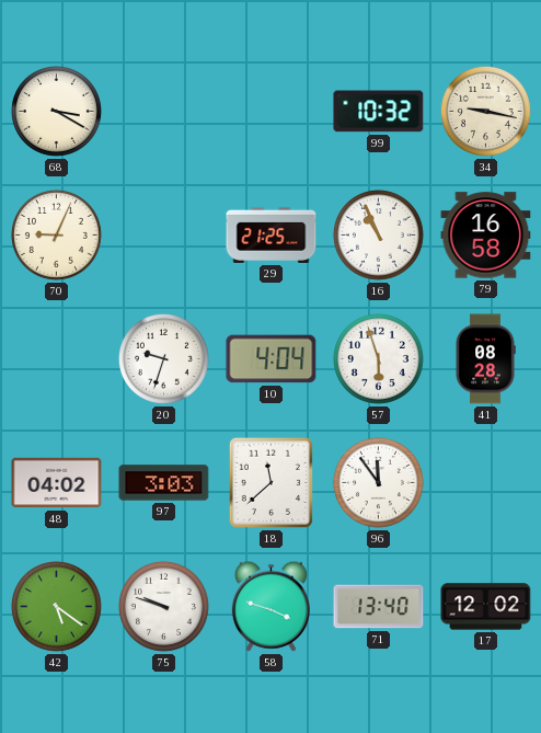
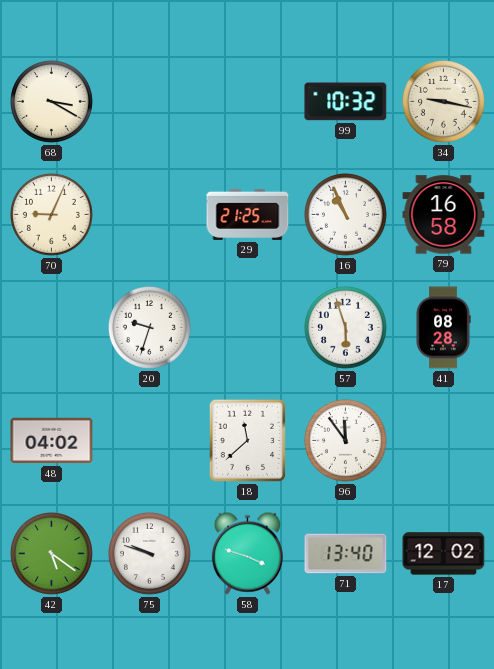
10: 4:04 -> none
97: 3:03 -> none
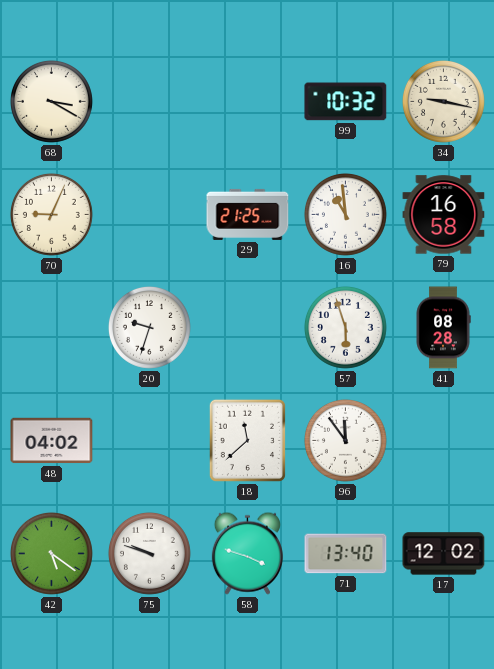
16: 10:56 -> 10:59
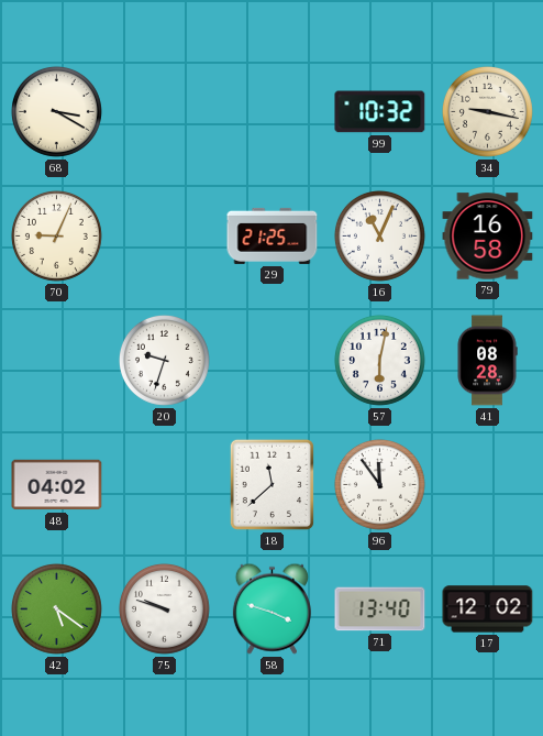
16: 10:59 -> 11:04
57: 5:57 -> 6:02
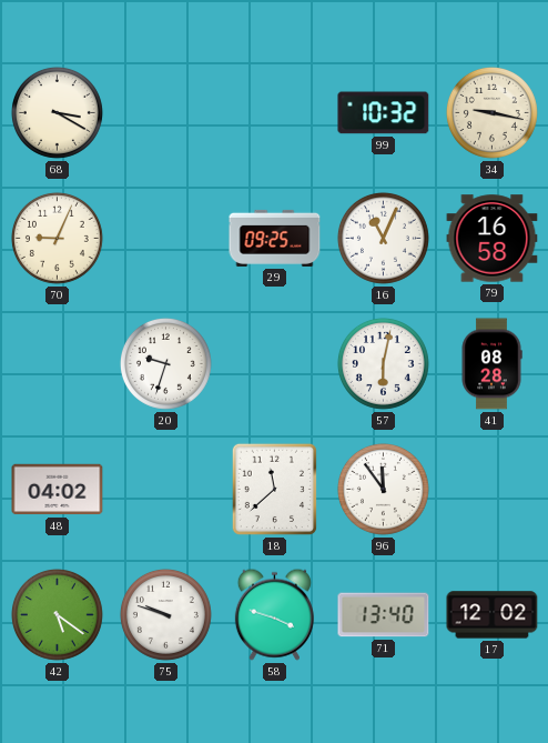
29: 21:25 -> 09:25
